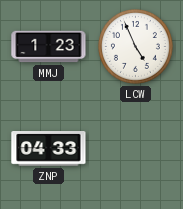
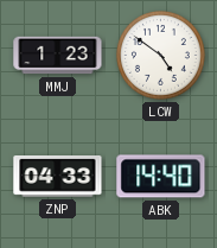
LCW: 4:56 -> 4:51
ABK: none -> 14:40
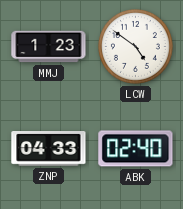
ABK: 14:40 -> 02:40
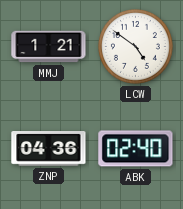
MMJ: 1:23 -> 1:21
ZNP: 04:33 -> 04:36
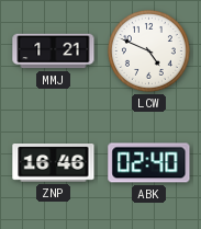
LCW: 4:51 -> 4:49
ZNP: 04:36 -> 16:46
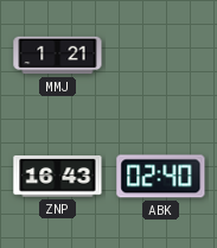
LCW: 4:49 -> none
ZNP: 16:46 -> 16:43
